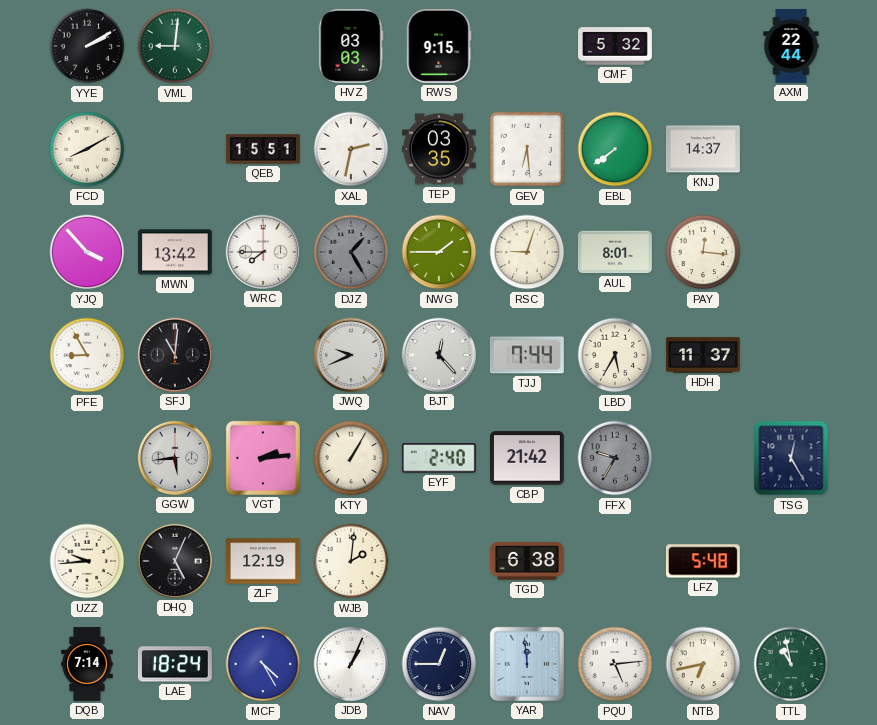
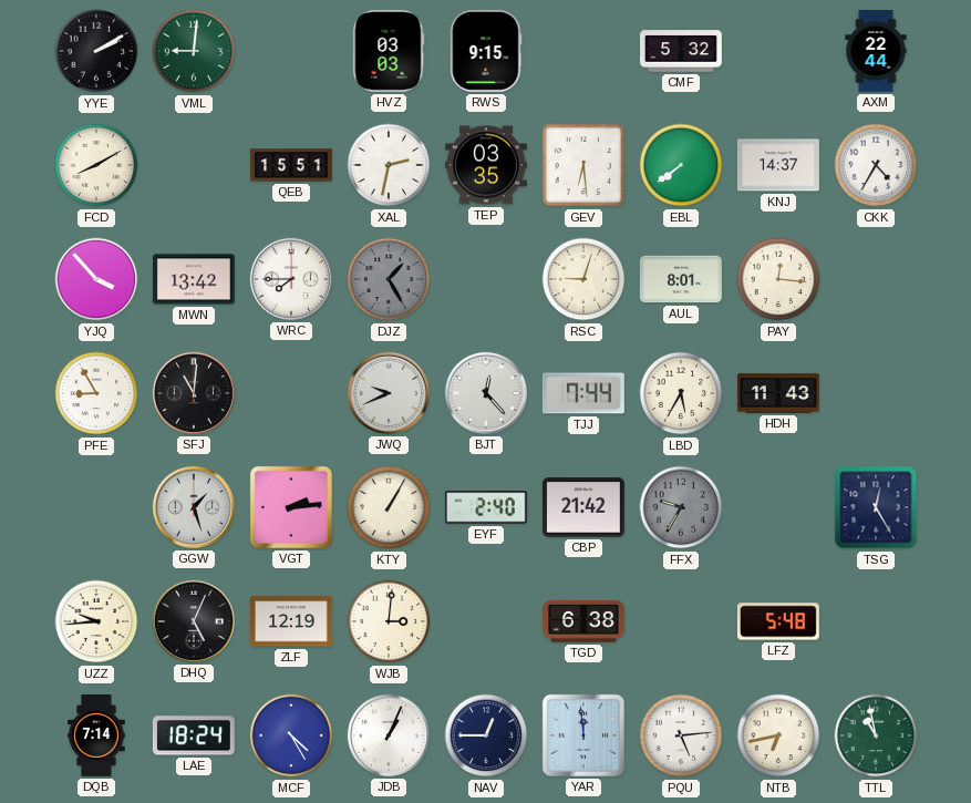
CKK: none -> 4:35
NWG: 1:45 -> none
HDH: 11:37 -> 11:43
GGW: 5:44 -> 1:27
WJB: 2:01 -> 3:01
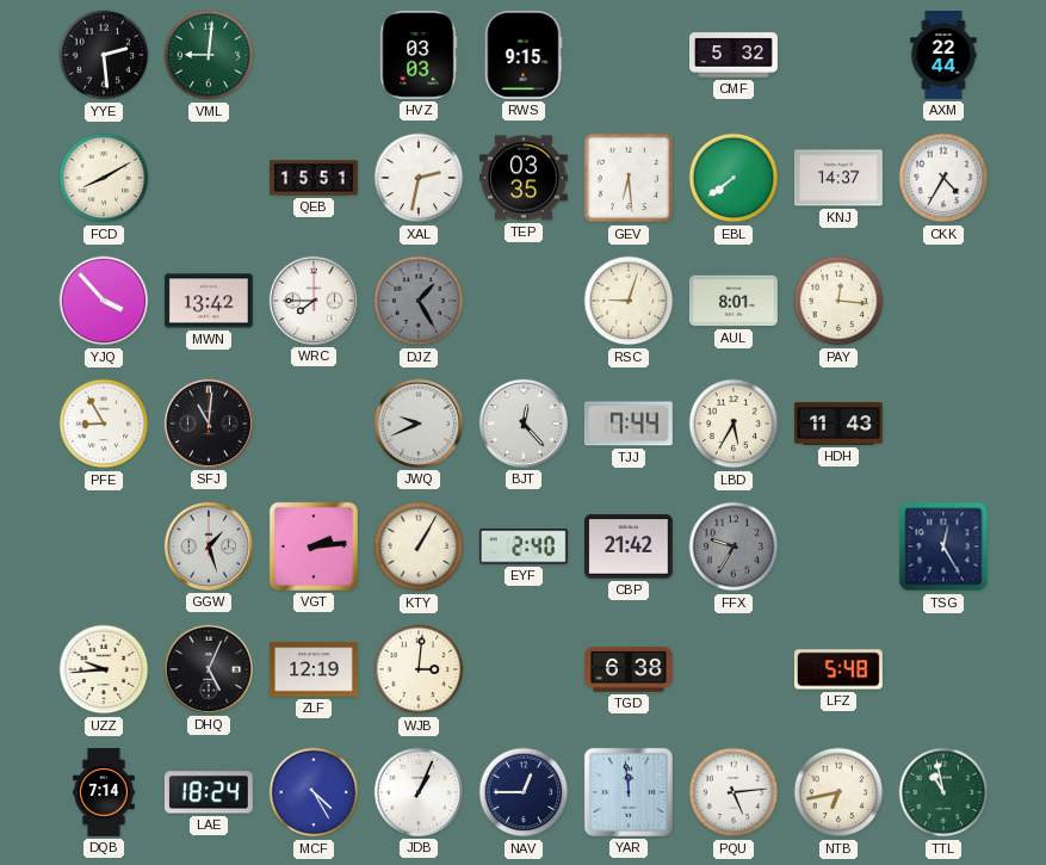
YYE: 2:10 -> 2:29
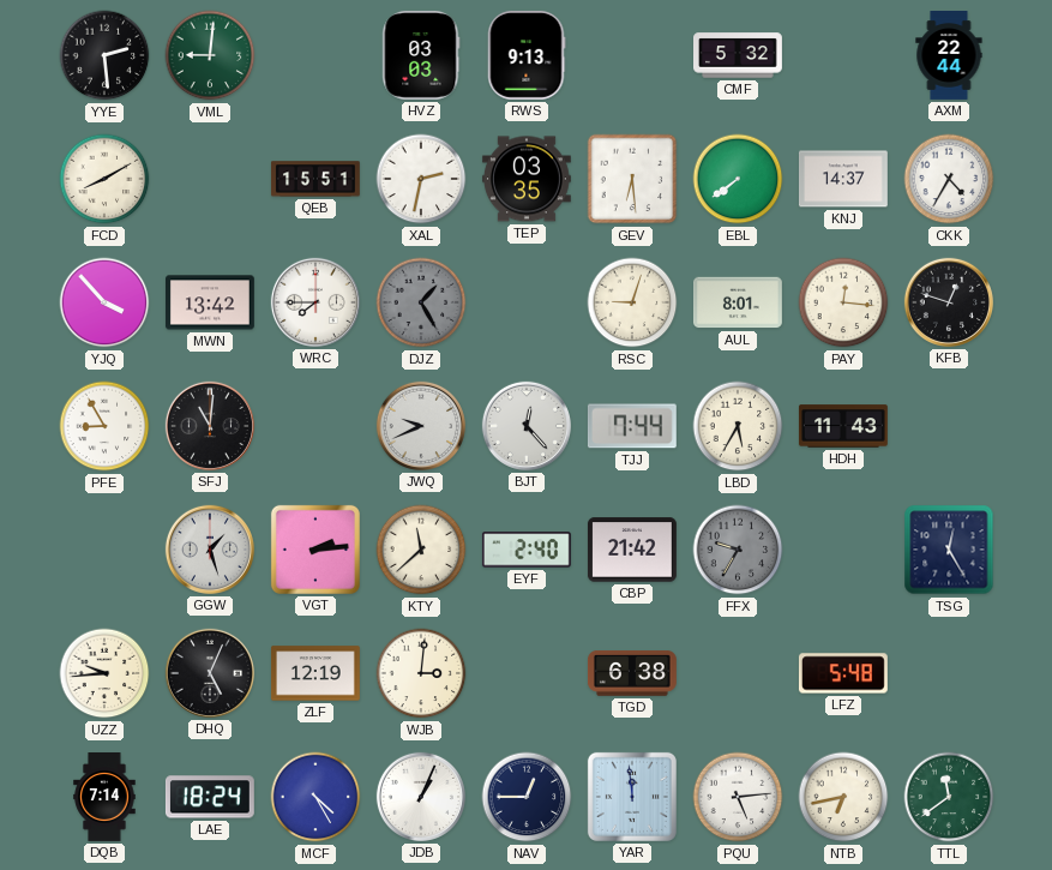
RWS: 9:15 -> 9:13
KFB: none -> 12:48
KTY: 1:05 -> 11:38
TTL: 10:58 -> 11:39
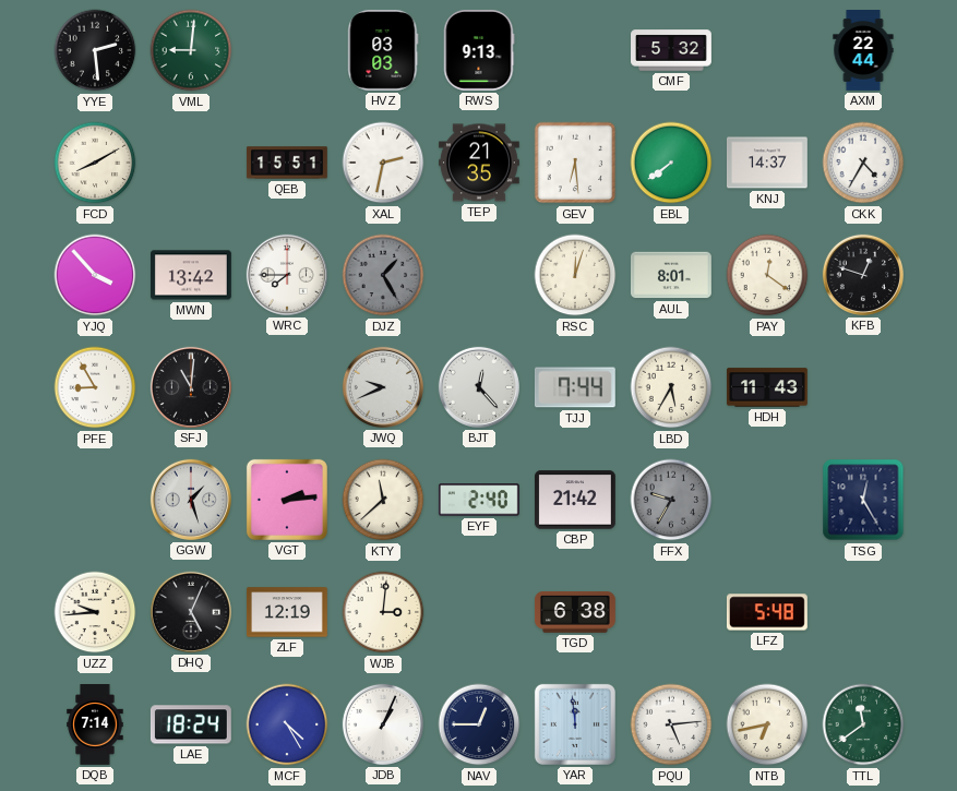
TEP: 03:35 -> 21:35
RSC: 9:03 -> 12:03
PAY: 12:16 -> 12:21
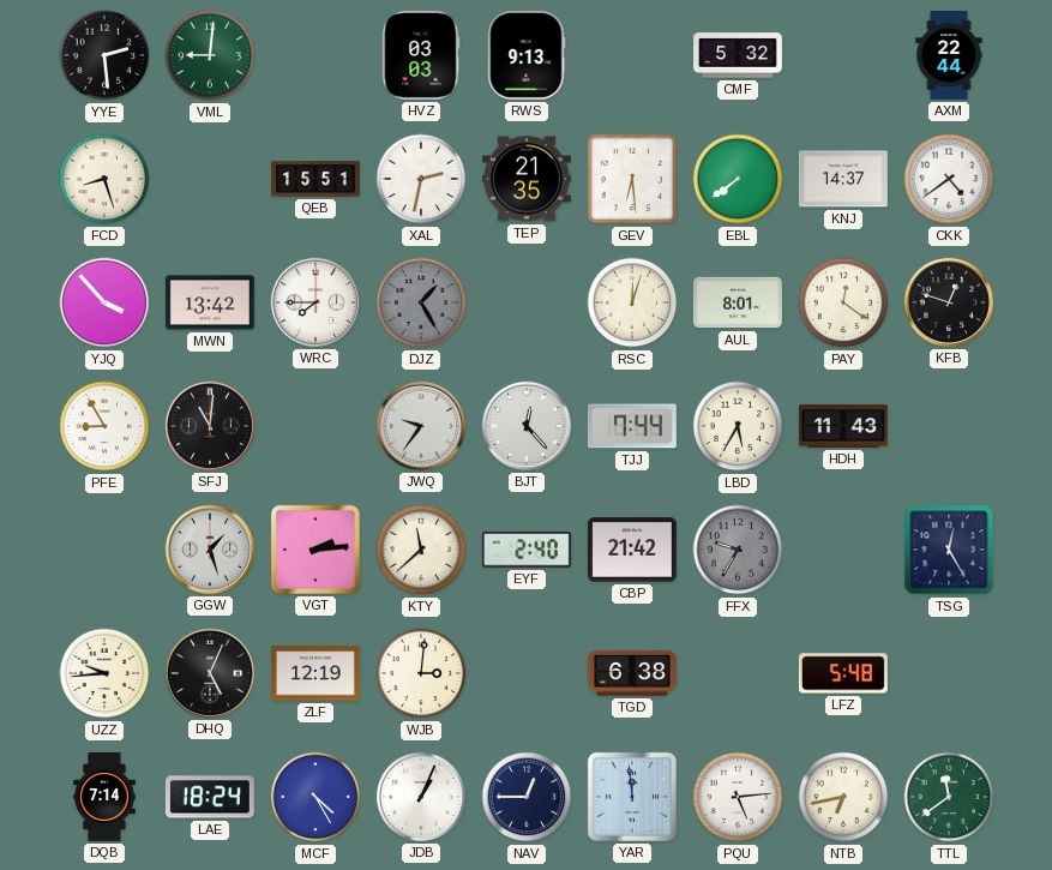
FCD: 8:10 -> 8:27
CKK: 4:35 -> 4:39
JWQ: 9:41 -> 9:36
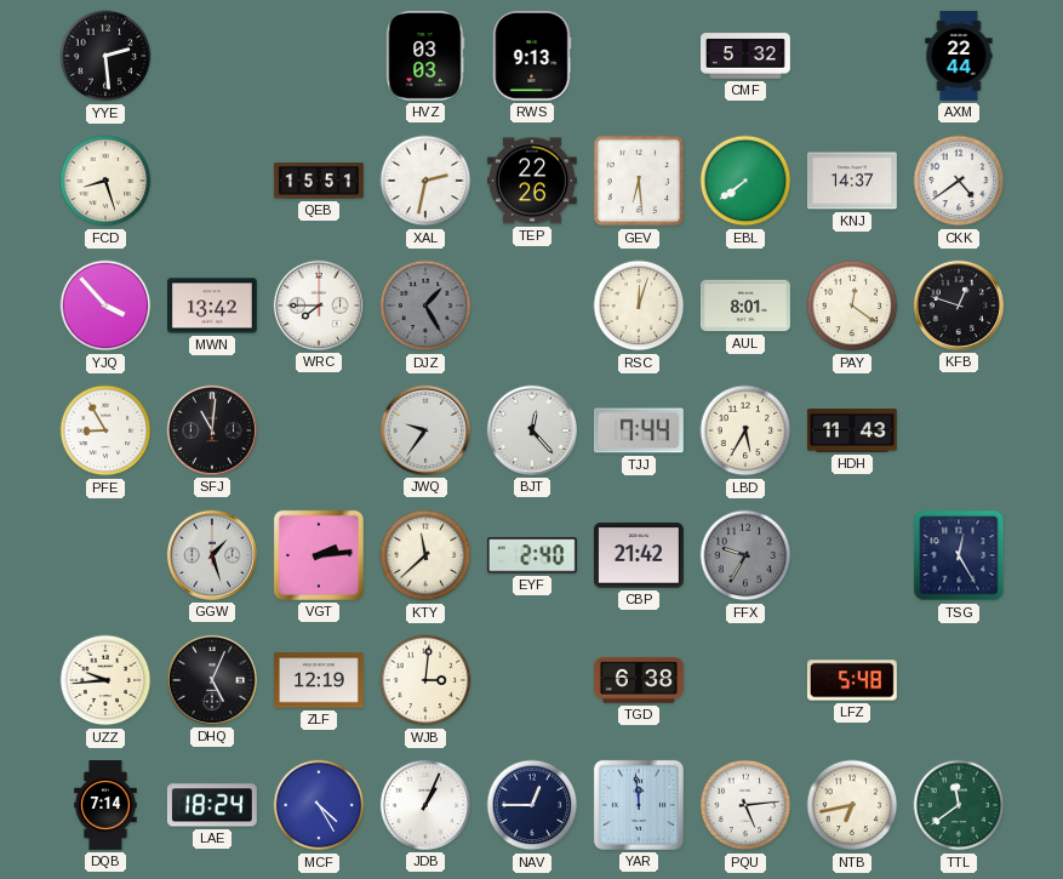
VML: 9:01 -> none
TEP: 21:35 -> 22:26
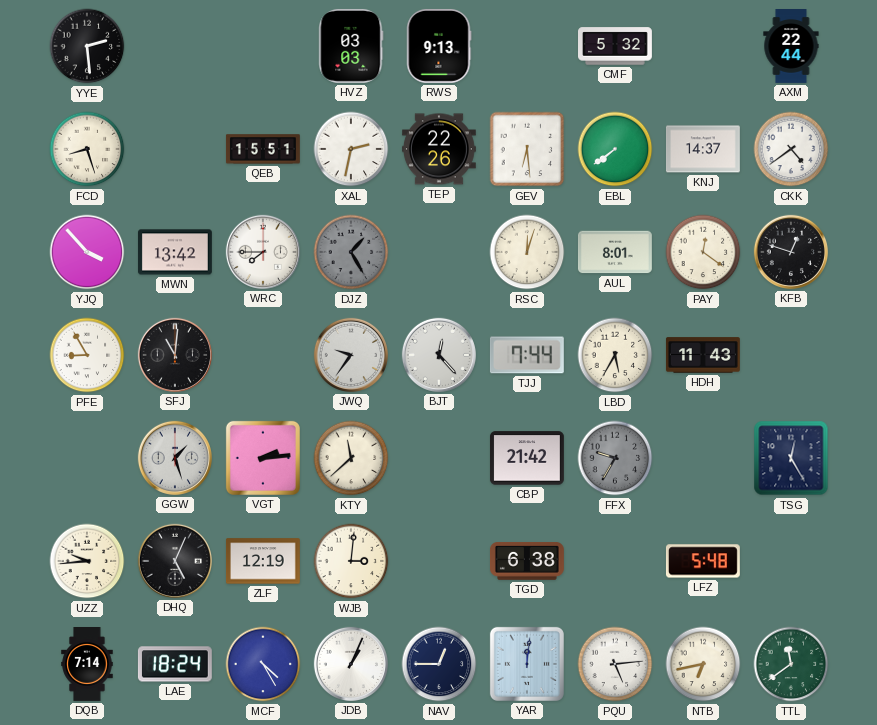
EYF: 2:40 -> none
YAR: 11:59 -> 12:01
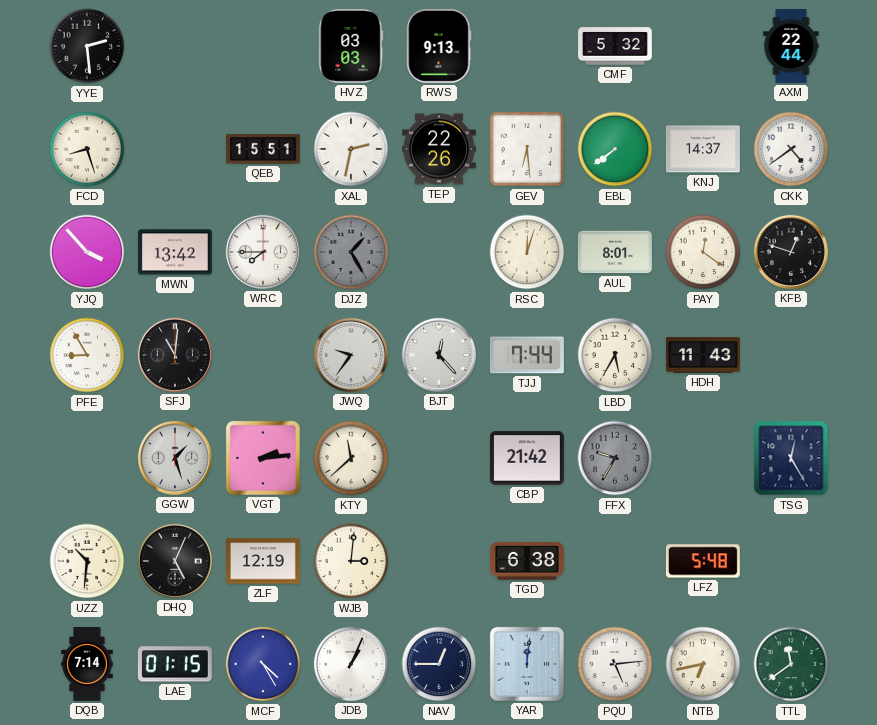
UZZ: 9:44 -> 10:31
LAE: 18:24 -> 01:15
